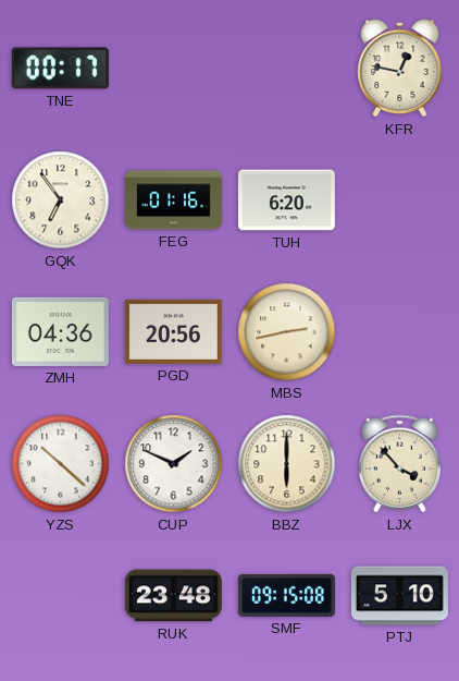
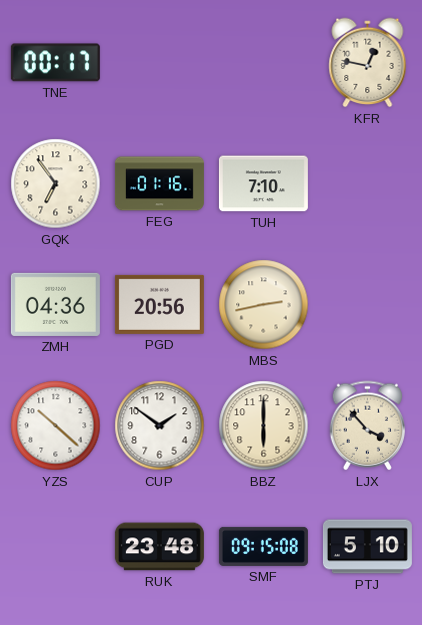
TUH: 6:20 -> 7:10
CUP: 1:49 -> 1:51
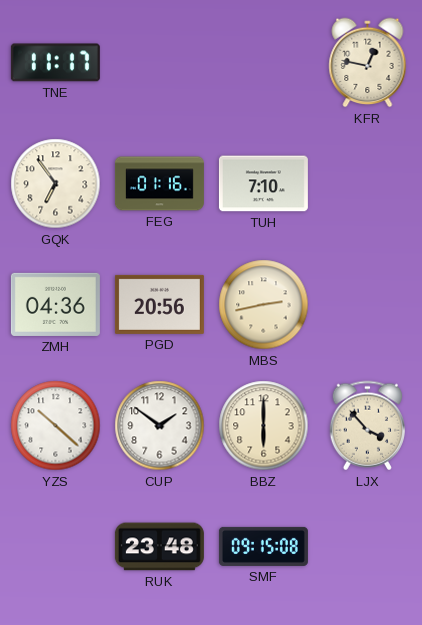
TNE: 00:17 -> 11:17
PTJ: 5:10 -> none
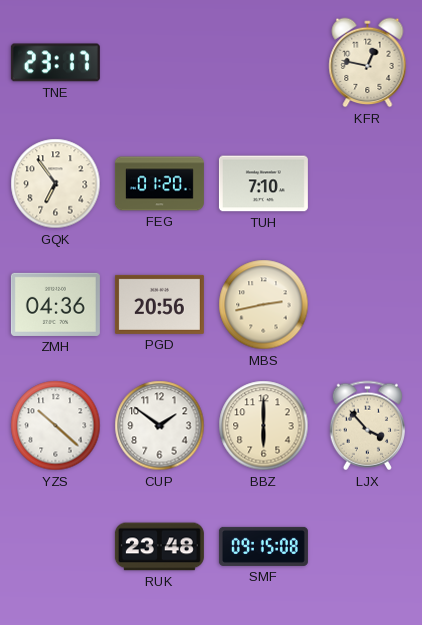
TNE: 11:17 -> 23:17
FEG: 01:16 -> 01:20
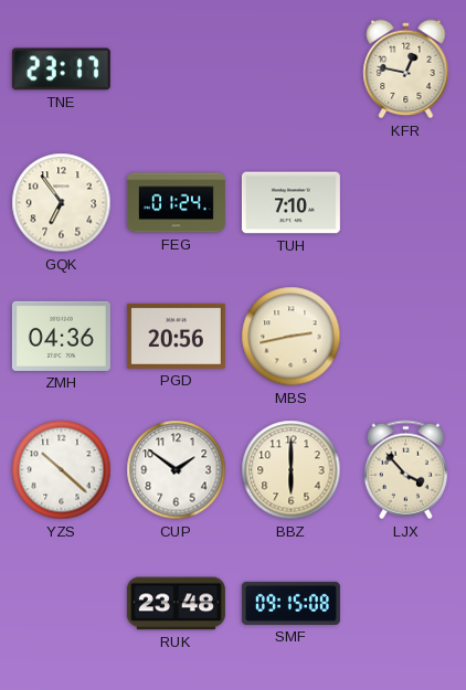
FEG: 01:20 -> 01:24
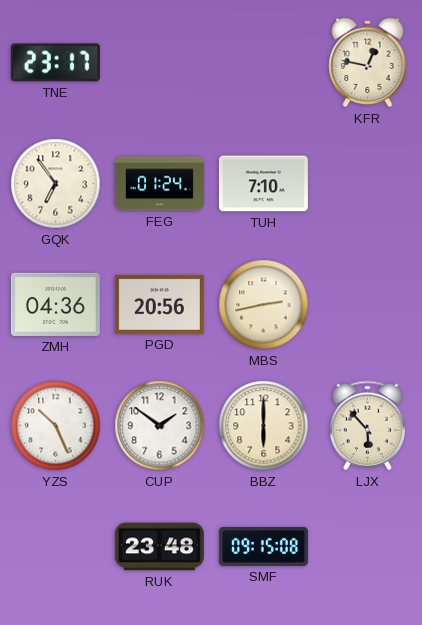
YZS: 10:22 -> 10:26
LJX: 3:53 -> 5:53
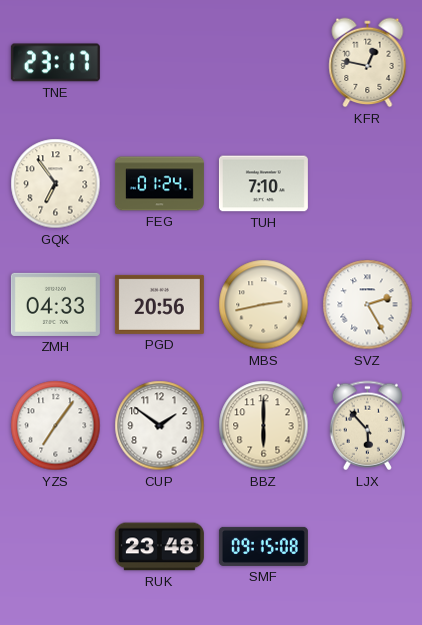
ZMH: 04:36 -> 04:33
SVZ: none -> 2:25
YZS: 10:26 -> 7:06
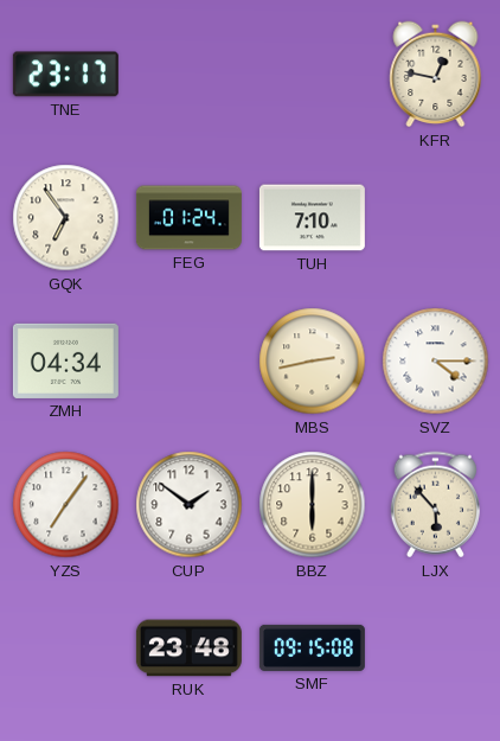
ZMH: 04:33 -> 04:34
PGD: 20:56 -> none
SVZ: 2:25 -> 4:15
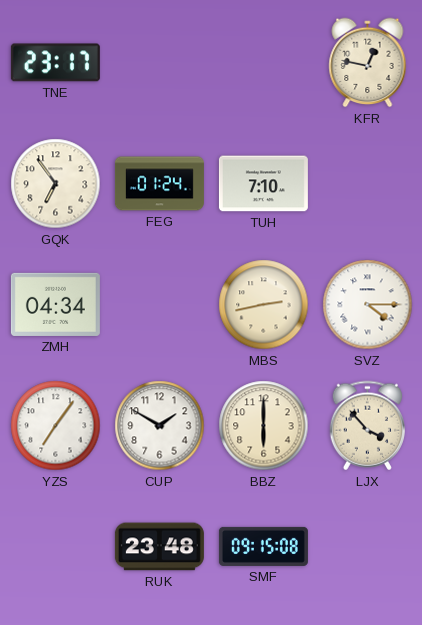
CUP: 1:51 -> 1:50
LJX: 5:53 -> 3:53
